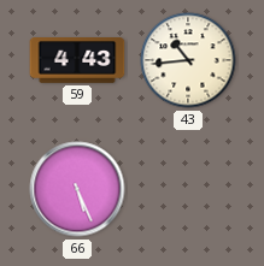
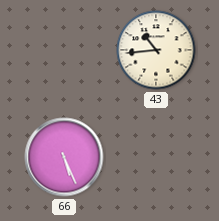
59: 4:43 -> none
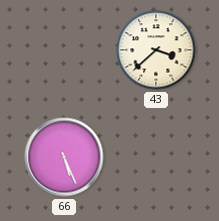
43: 10:44 -> 3:38
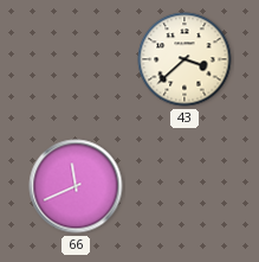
66: 5:26 -> 11:41
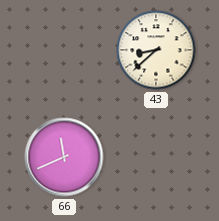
43: 3:38 -> 8:38
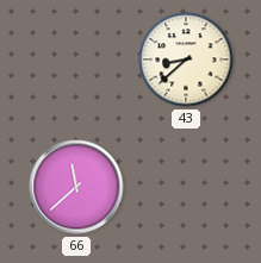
66: 11:41 -> 11:38
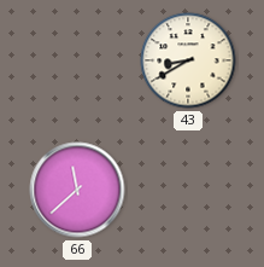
43: 8:38 -> 8:40
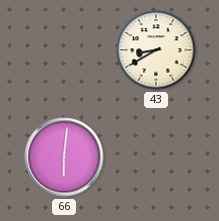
66: 11:38 -> 6:01
